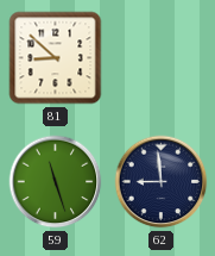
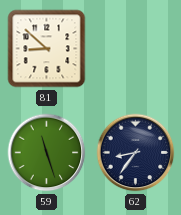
62: 8:59 -> 8:36
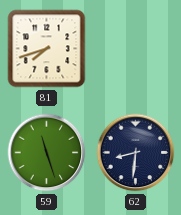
81: 8:52 -> 7:42
62: 8:36 -> 8:31
